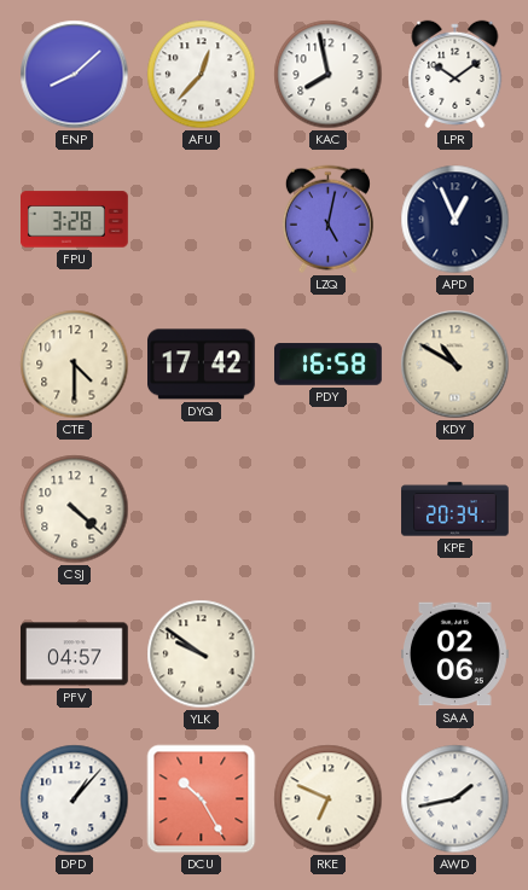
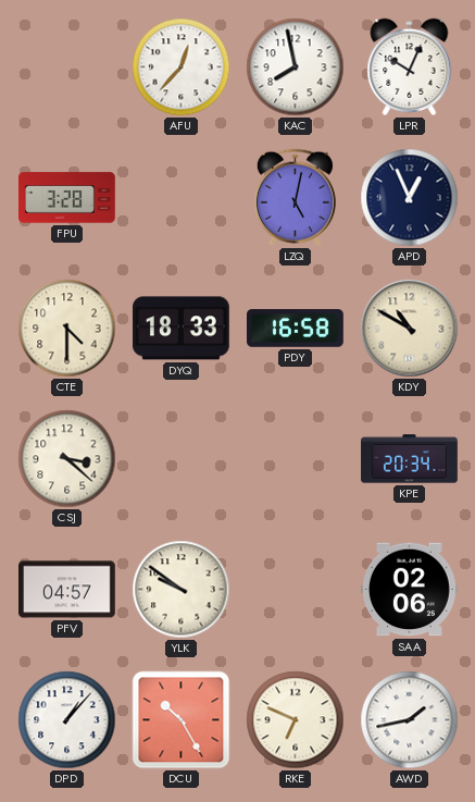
ENP: 8:08 -> none
LPR: 10:09 -> 10:04
DYQ: 17:42 -> 18:33
CSJ: 4:22 -> 3:22
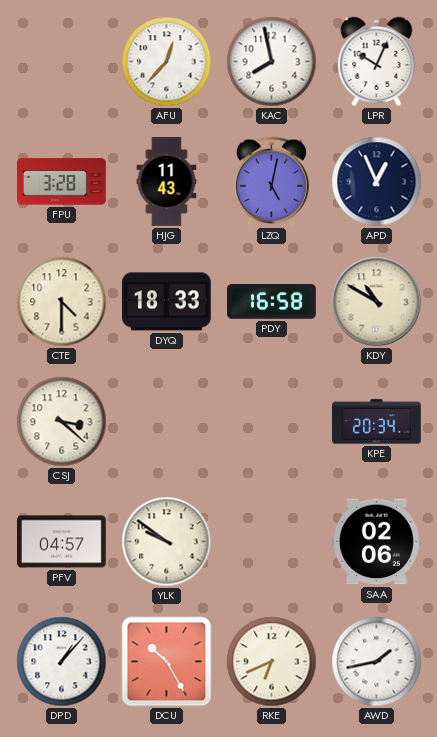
HJG: none -> 11:43
RKE: 6:49 -> 6:41
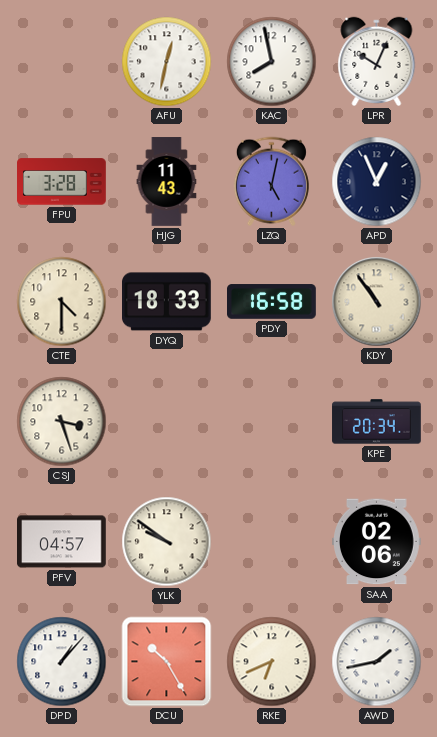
AFU: 12:37 -> 12:32
KDY: 10:50 -> 10:54
CSJ: 3:22 -> 3:27
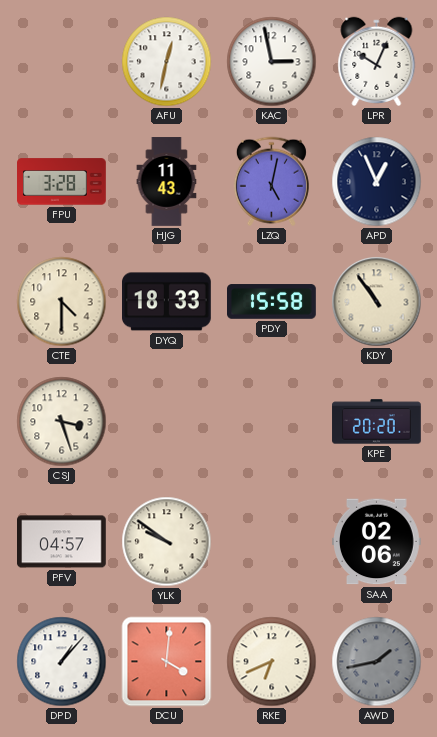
KAC: 7:58 -> 2:58
PDY: 16:58 -> 15:58
KPE: 20:34 -> 20:20
DCU: 10:25 -> 4:01
AWD dial: white -> grey
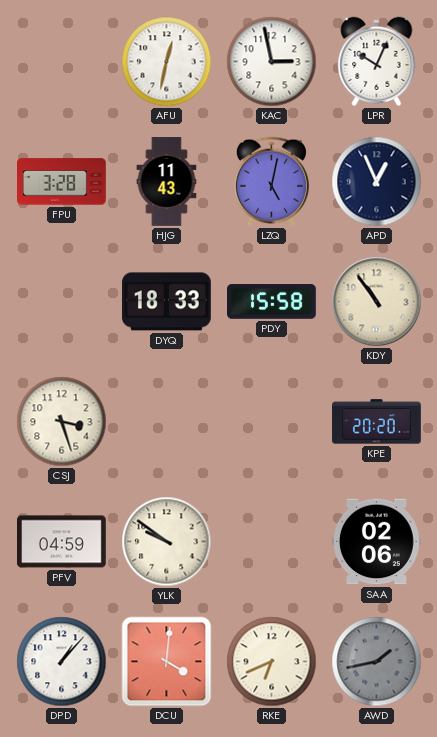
CTE: 4:30 -> none
PFV: 04:57 -> 04:59
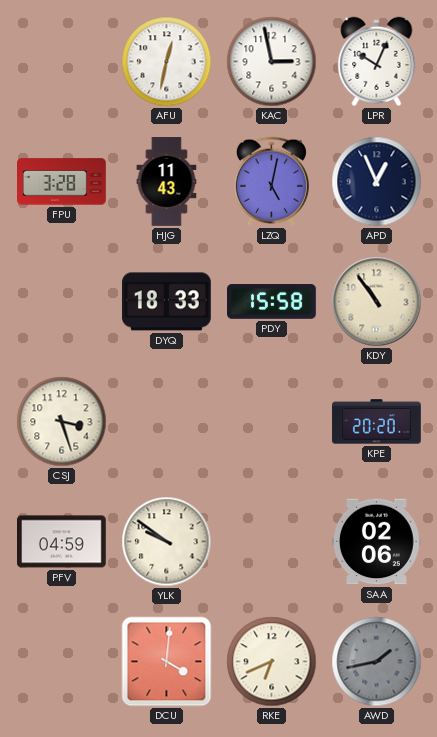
DPD: 1:07 -> none
